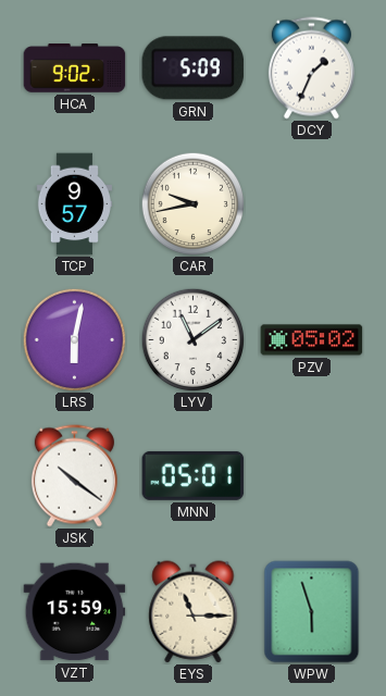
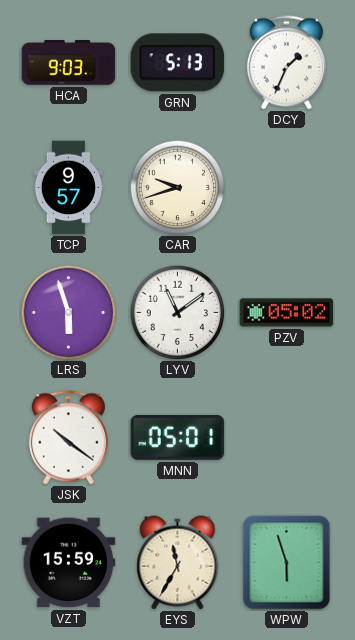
HCA: 9:02 -> 9:03
GRN: 5:09 -> 5:13
CAR: 9:43 -> 9:42
LRS: 6:02 -> 5:57
EYS: 11:15 -> 11:35
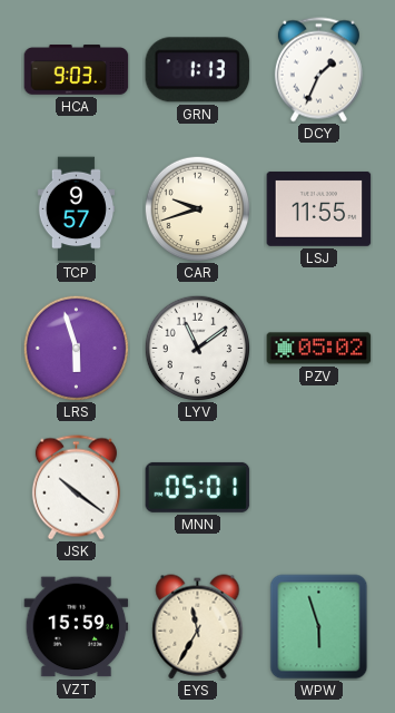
GRN: 5:13 -> 1:13
LSJ: none -> 11:55
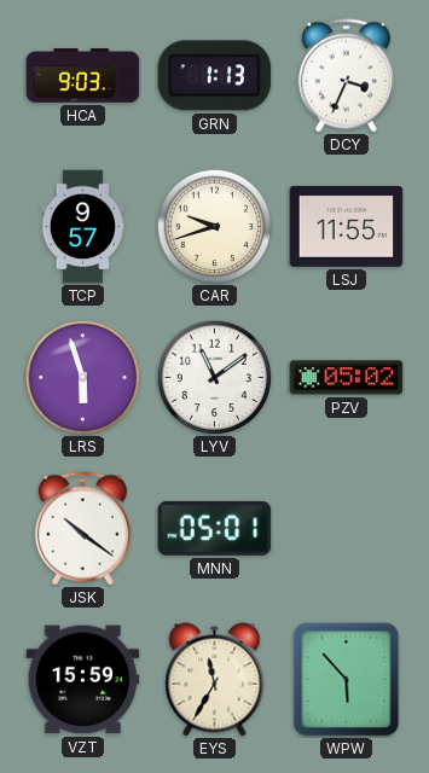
DCY: 1:34 -> 3:34
WPW: 5:57 -> 5:53
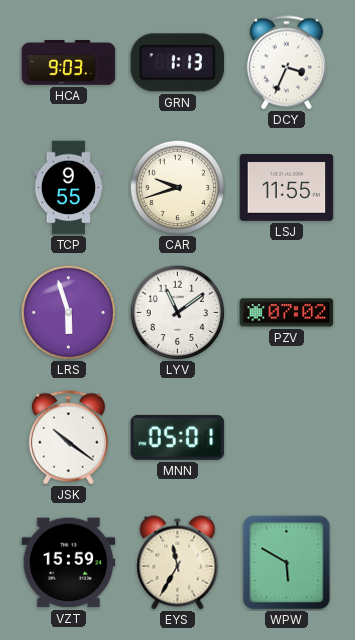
TCP: 9:57 -> 9:55
PZV: 05:02 -> 07:02
WPW: 5:53 -> 5:50
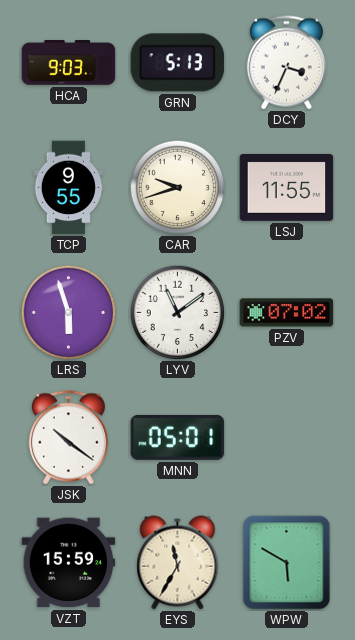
GRN: 1:13 -> 5:13
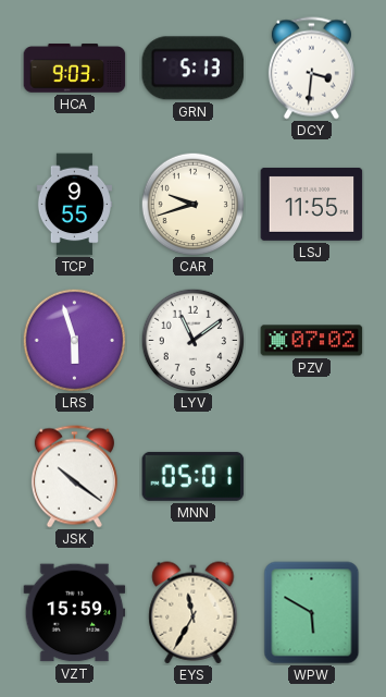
DCY: 3:34 -> 3:31
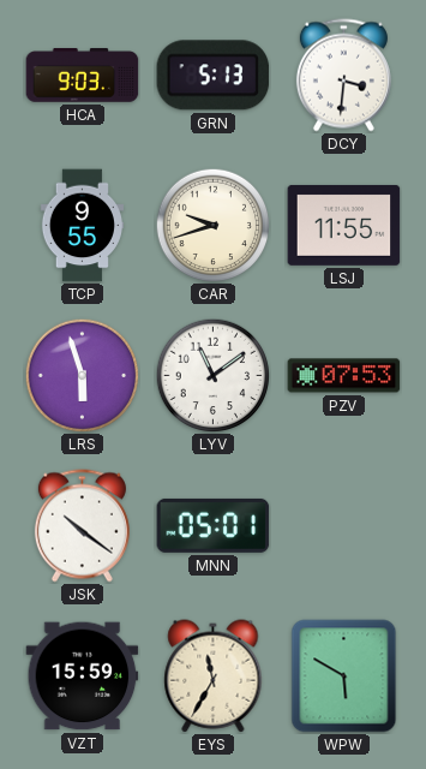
PZV: 07:02 -> 07:53
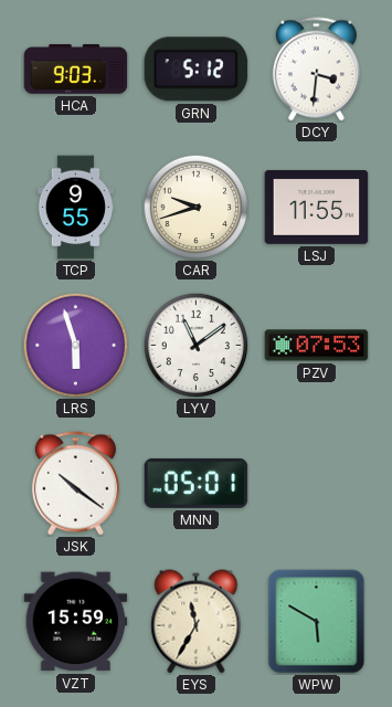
GRN: 5:13 -> 5:12
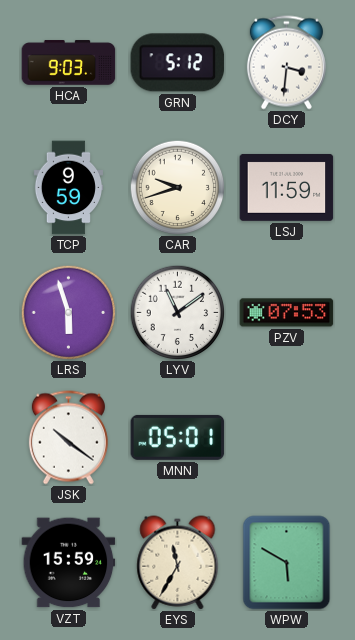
TCP: 9:55 -> 9:59
LSJ: 11:55 -> 11:59
